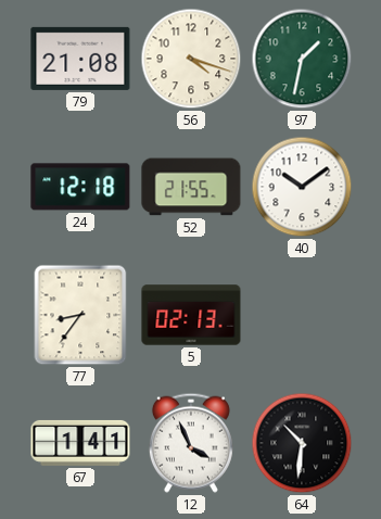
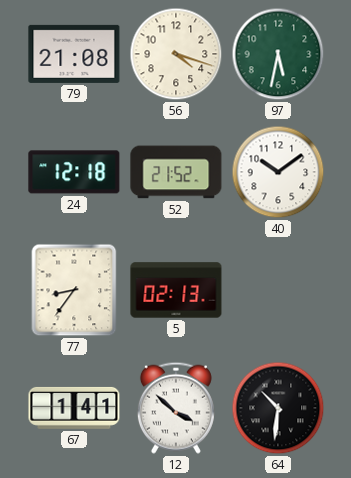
97: 1:32 -> 5:32
52: 21:55 -> 21:52
12: 3:56 -> 3:52
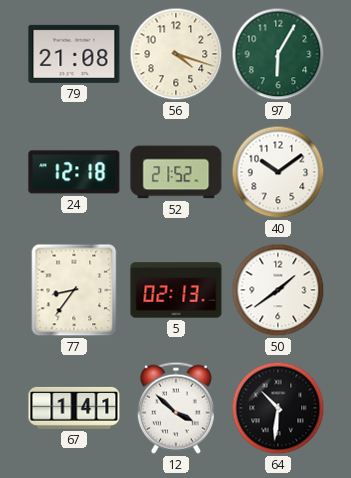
97: 5:32 -> 6:05
50: none -> 1:39
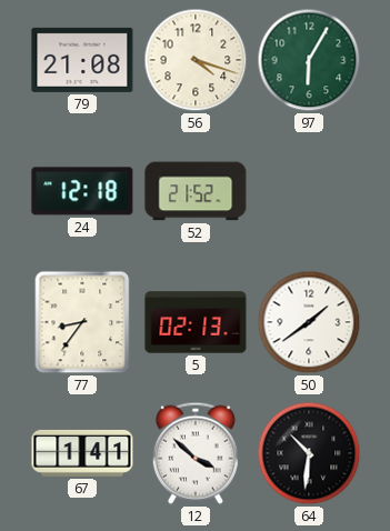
40: 10:09 -> none
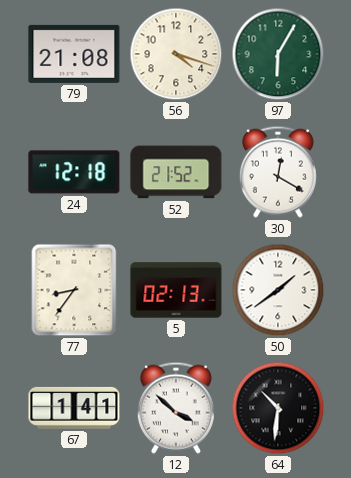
30: none -> 12:20
